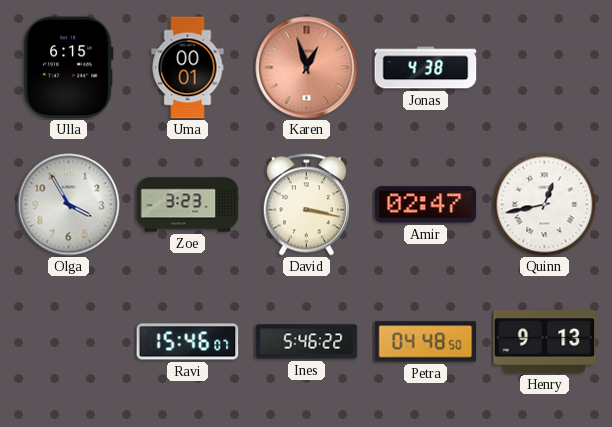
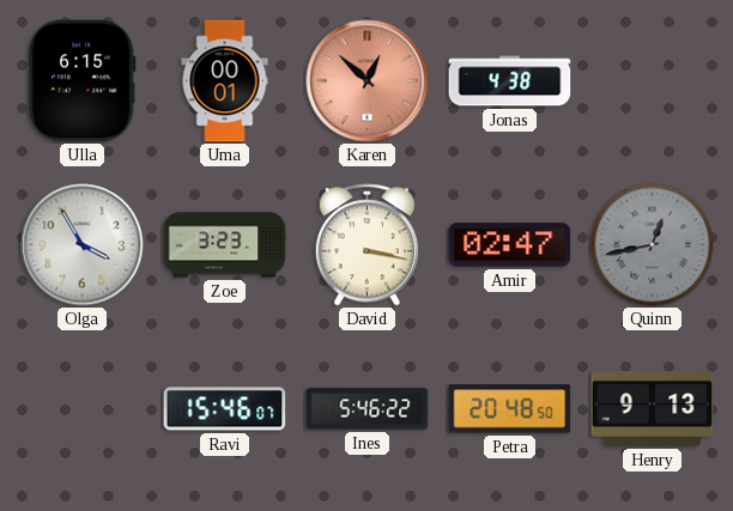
Karen: 12:57 -> 12:52
Quinn dial: white -> grey
Petra: 04:48 -> 20:48
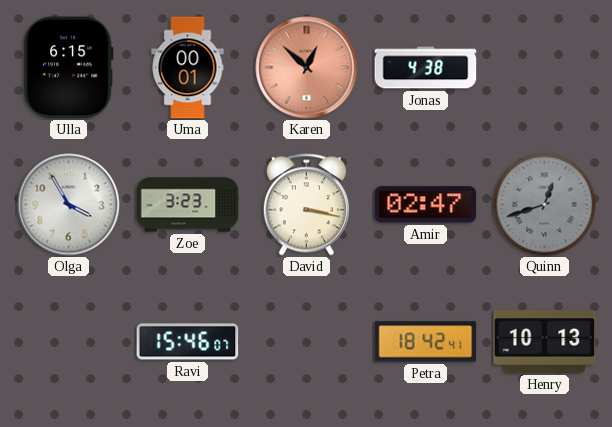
Quinn: 12:43 -> 12:42
Ines: 5:46 -> none
Petra: 20:48 -> 18:42
Henry: 9:13 -> 10:13
